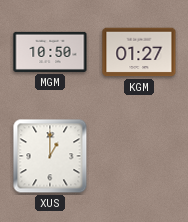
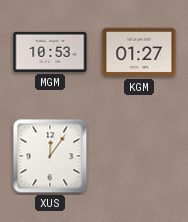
MGM: 10:50 -> 10:53
XUS: 1:00 -> 12:06
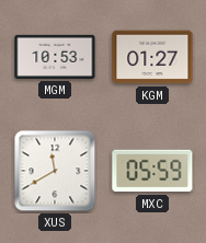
XUS: 12:06 -> 11:40
MXC: none -> 05:59
